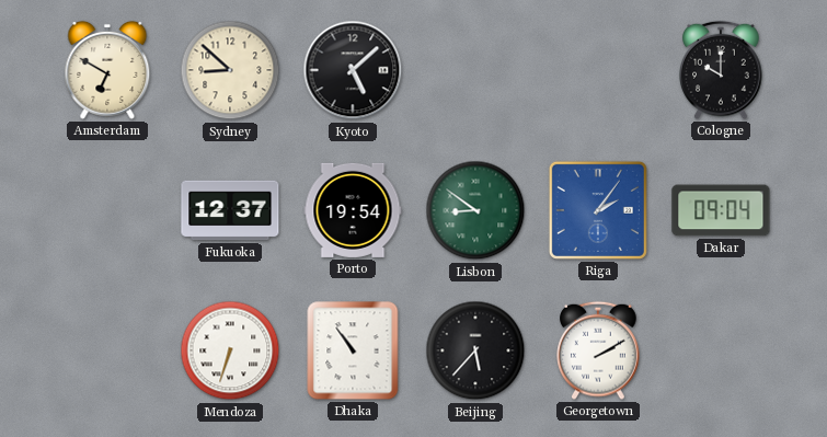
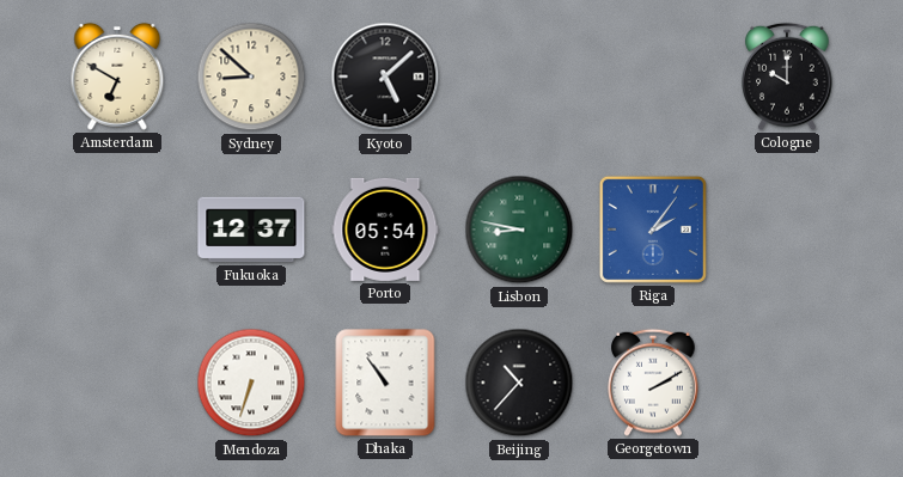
Porto: 19:54 -> 05:54
Lisbon: 8:51 -> 8:47
Dakar: 09:04 -> none
Beijing: 5:37 -> 10:37
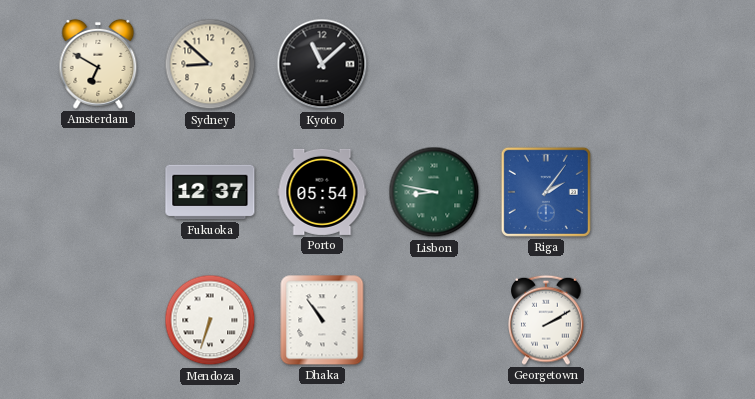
Kyoto: 5:08 -> 11:08
Cologne: 10:00 -> none
Beijing: 10:37 -> none
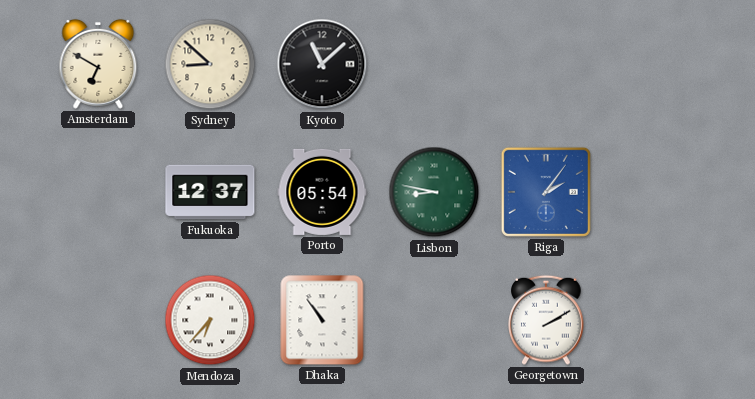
Mendoza: 6:33 -> 6:37
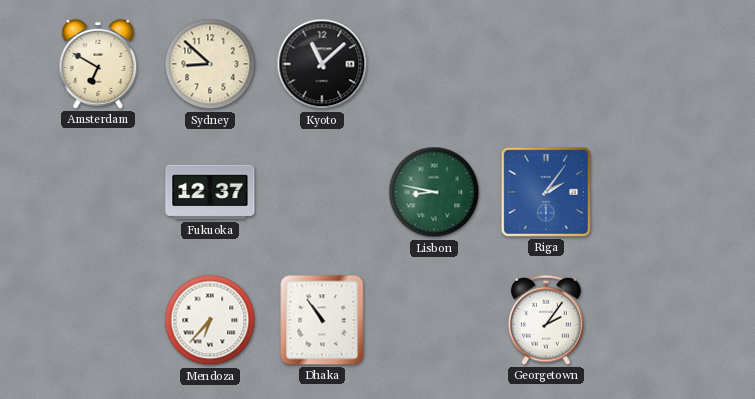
Porto: 05:54 -> none
Georgetown: 2:10 -> 2:06
